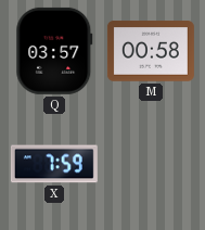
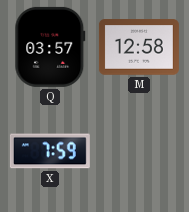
M: 00:58 -> 12:58
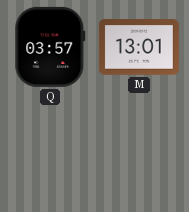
M: 12:58 -> 13:01
X: 7:59 -> none
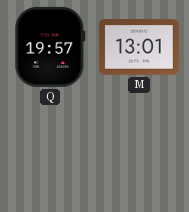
Q: 03:57 -> 19:57
